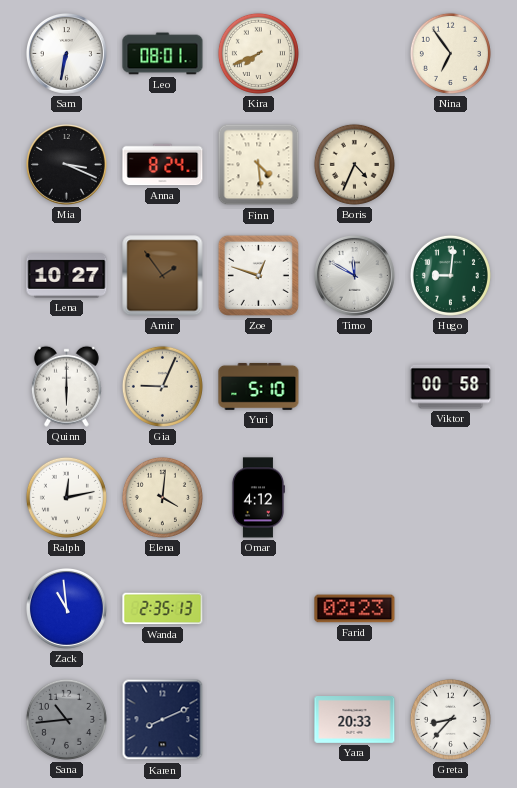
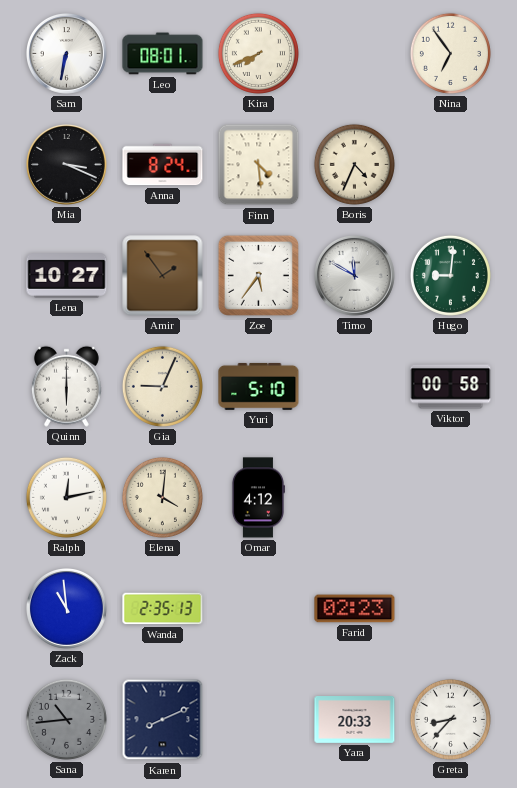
Zoe: 12:48 -> 5:36
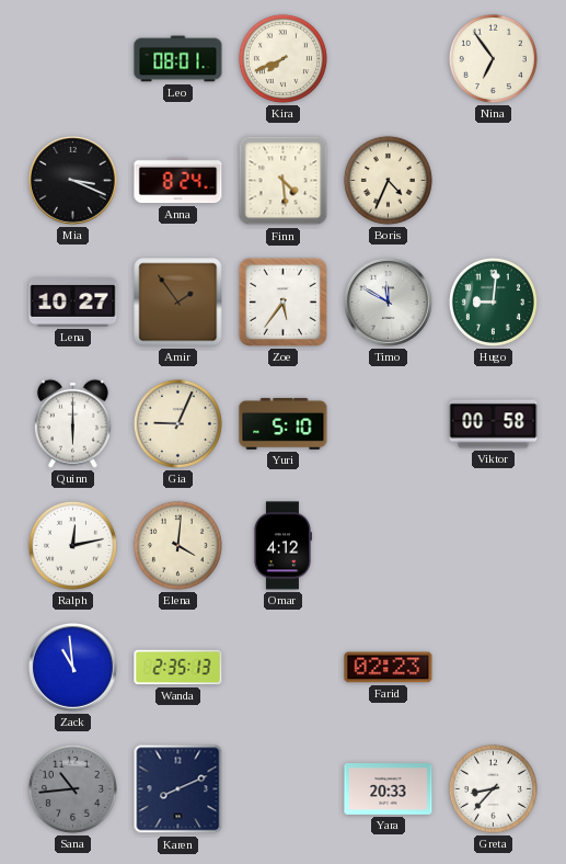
Sam: 6:32 -> none
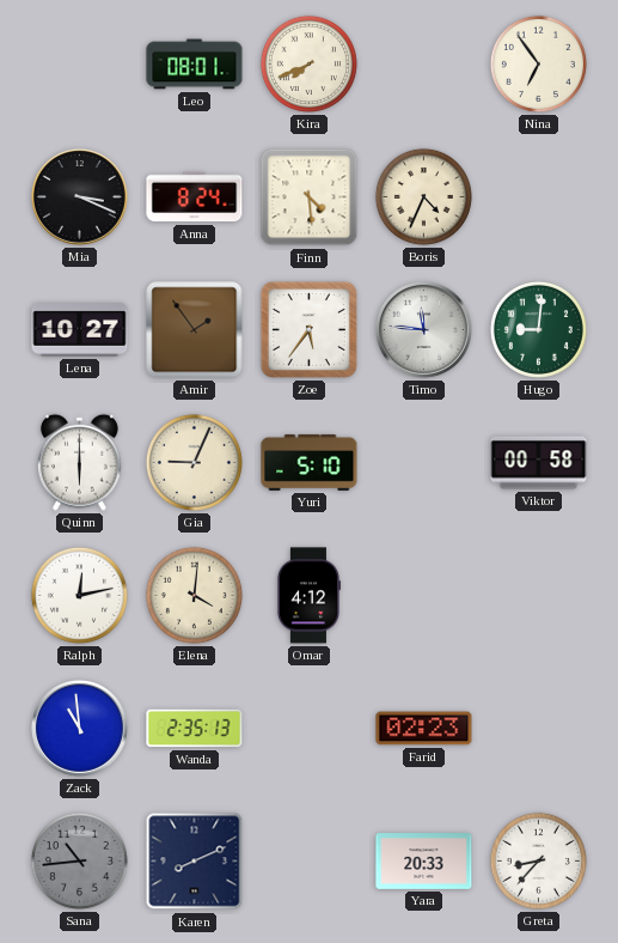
Timo: 11:50 -> 11:46
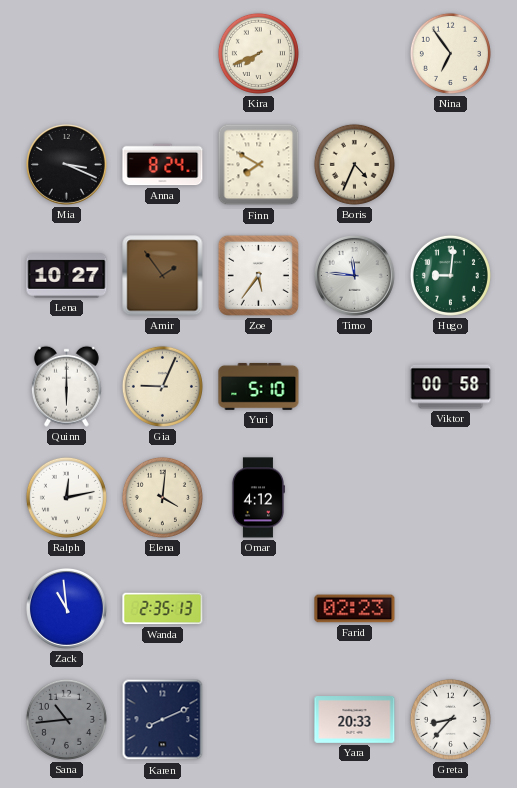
Leo: 08:01 -> none
Finn: 4:29 -> 7:50
